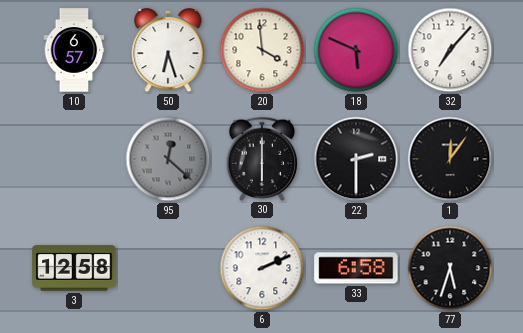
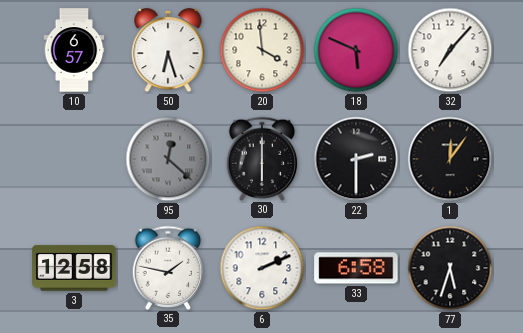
35: none -> 1:47
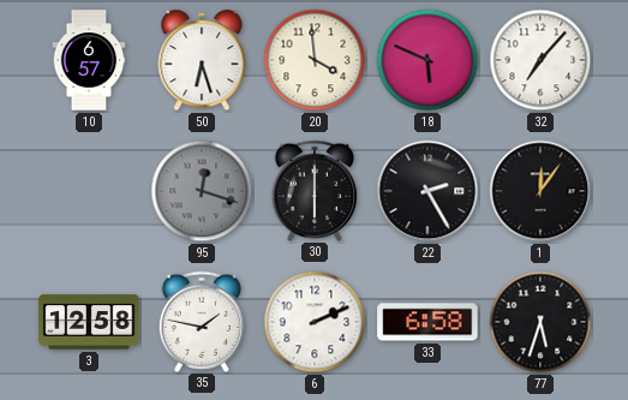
95: 12:22 -> 12:18
22: 2:30 -> 2:25
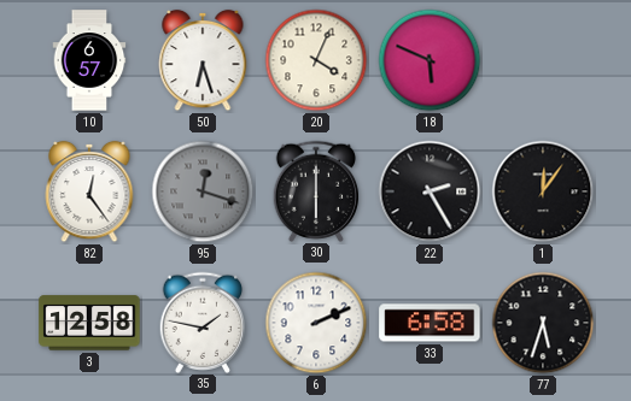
20: 3:59 -> 4:04
32: 7:07 -> none
82: none -> 12:24
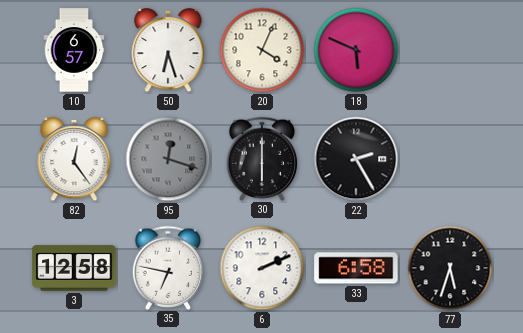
1: 12:06 -> none
35: 1:47 -> 6:47
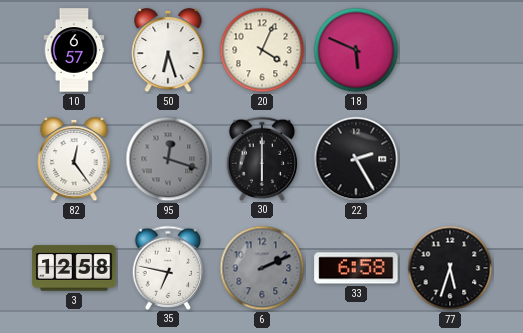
6 dial: white -> grey
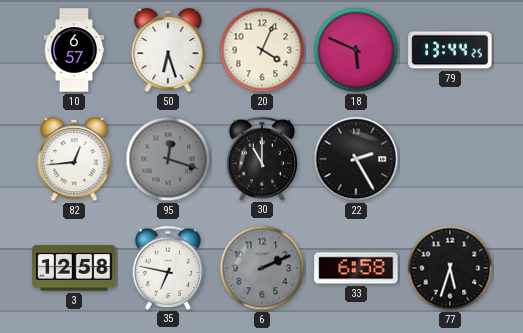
79: none -> 13:44
82: 12:24 -> 12:44
30: 6:00 -> 11:00
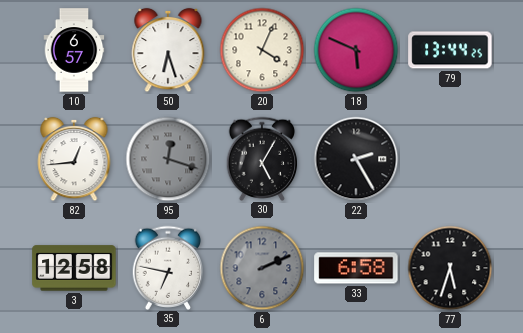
30: 11:00 -> 5:05
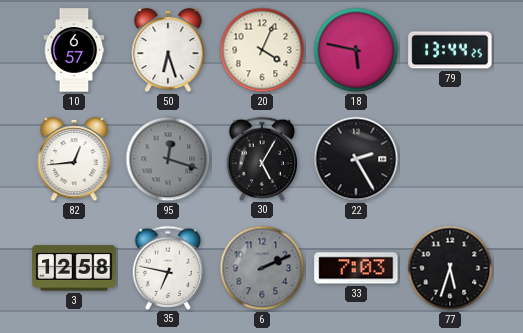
18: 5:49 -> 5:47
33: 6:58 -> 7:03
